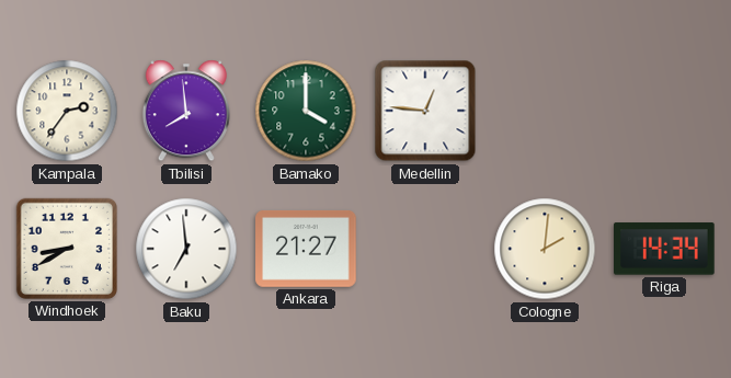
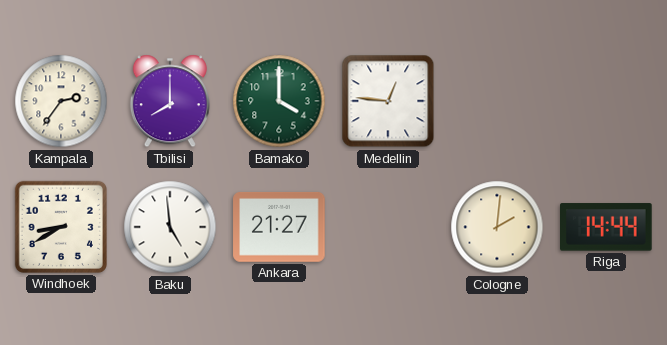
Tbilisi: 7:59 -> 8:00
Baku: 6:59 -> 4:59
Riga: 14:34 -> 14:44
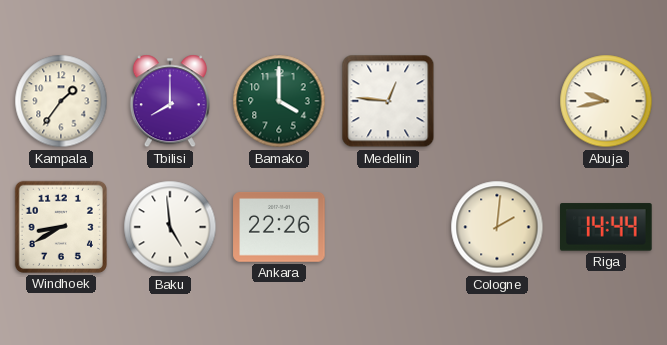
Kampala: 2:36 -> 1:36
Abuja: none -> 9:43
Ankara: 21:27 -> 22:26
